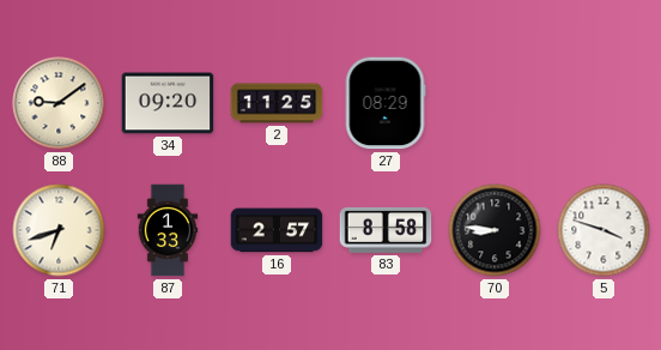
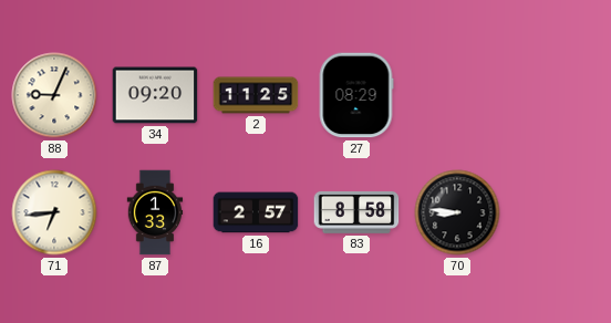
88: 9:09 -> 9:04
71: 6:42 -> 6:44
5: 3:48 -> none
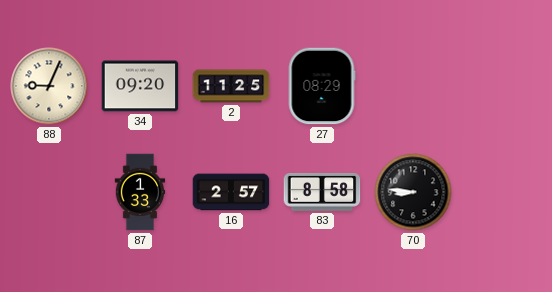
71: 6:44 -> none
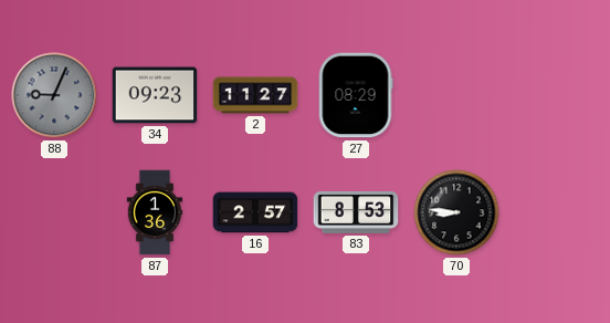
88 dial: cream -> grey
34: 09:20 -> 09:23
2: 11:25 -> 11:27
87: 1:33 -> 1:36
83: 8:58 -> 8:53
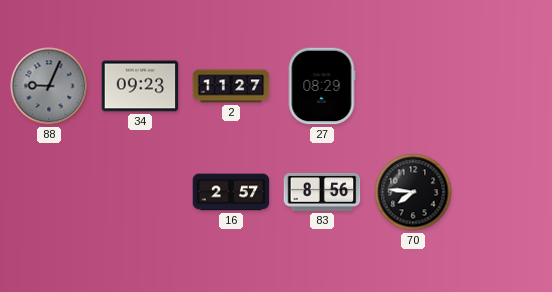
87: 1:36 -> none
83: 8:53 -> 8:56
70: 8:46 -> 7:46
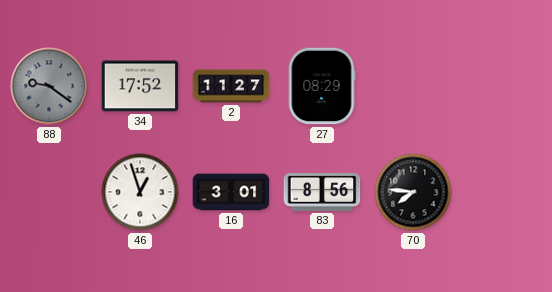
88: 9:04 -> 9:21
34: 09:23 -> 17:52
46: none -> 12:57
16: 2:57 -> 3:01
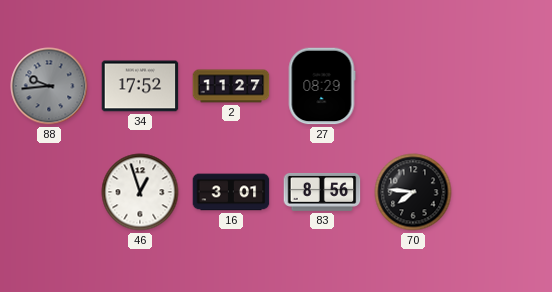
88: 9:21 -> 9:44
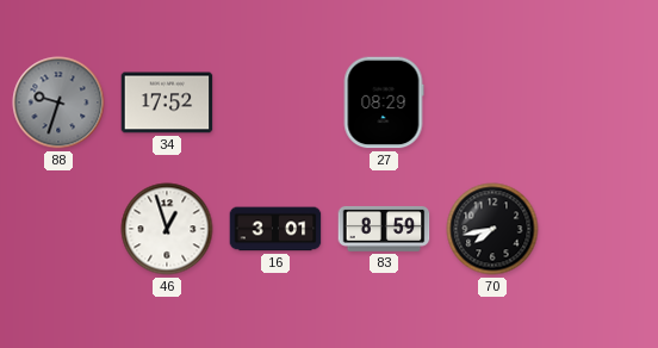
88: 9:44 -> 9:33
2: 11:27 -> none
83: 8:56 -> 8:59
70: 7:46 -> 7:43
